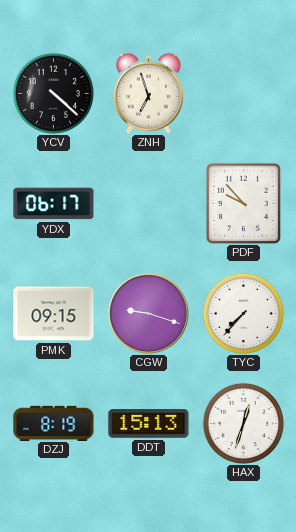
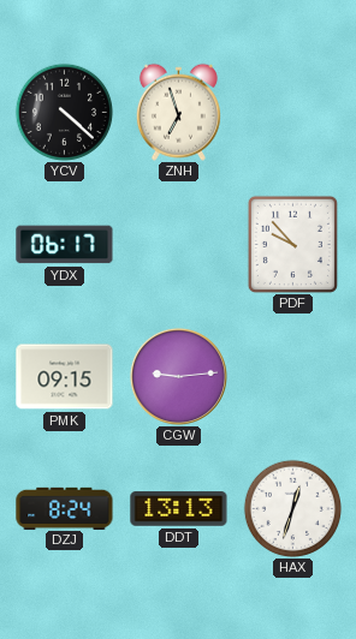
CGW: 9:18 -> 9:14
TYC: 7:37 -> none
DZJ: 8:19 -> 8:24
DDT: 15:13 -> 13:13
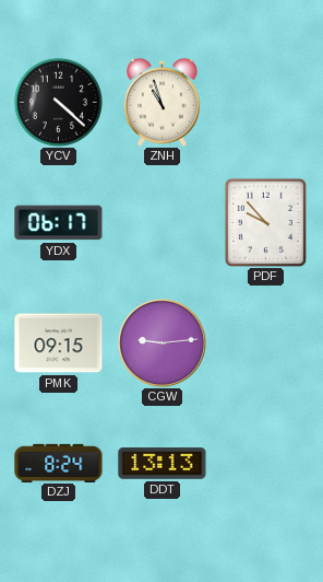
ZNH: 6:57 -> 10:57
HAX: 12:33 -> none
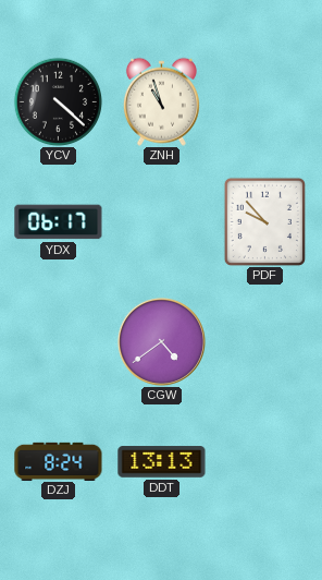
PMK: 09:15 -> none
CGW: 9:14 -> 4:39
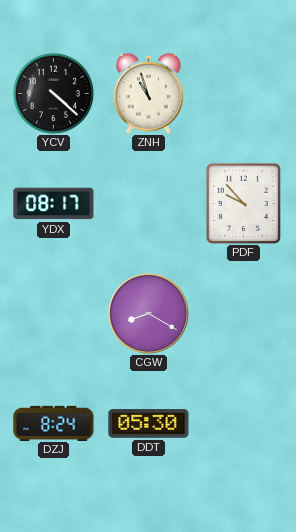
YDX: 06:17 -> 08:17
CGW: 4:39 -> 8:20
DDT: 13:13 -> 05:30
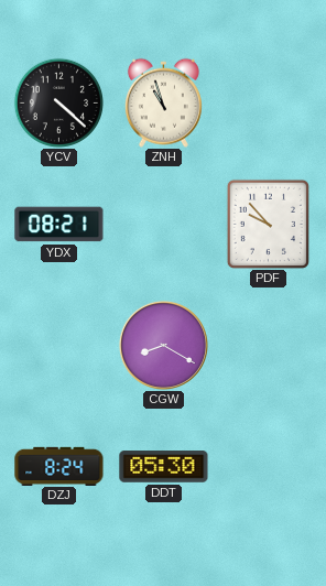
YDX: 08:17 -> 08:21
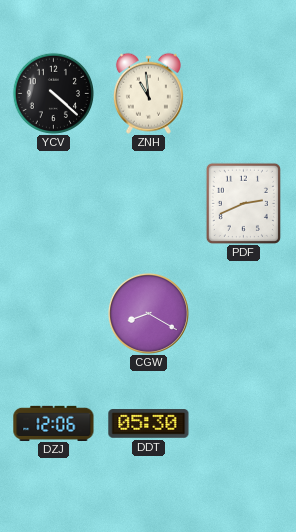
ZNH: 10:57 -> 10:59
YDX: 08:21 -> none
PDF: 9:53 -> 2:41
DZJ: 8:24 -> 12:06
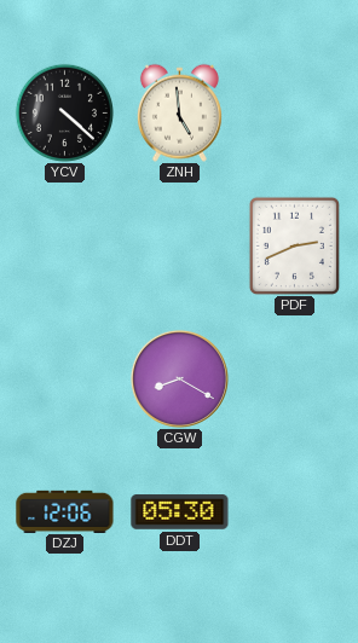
ZNH: 10:59 -> 4:59
